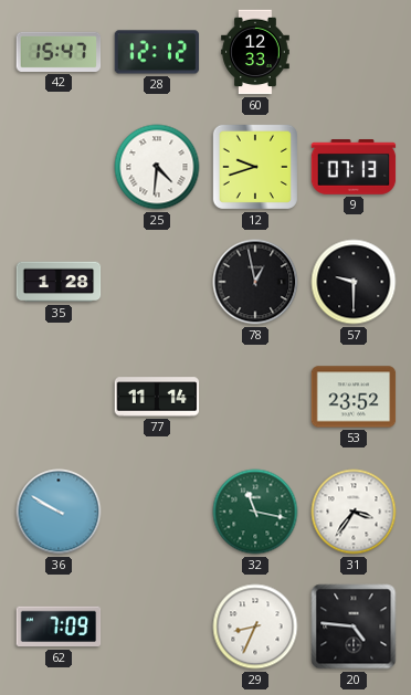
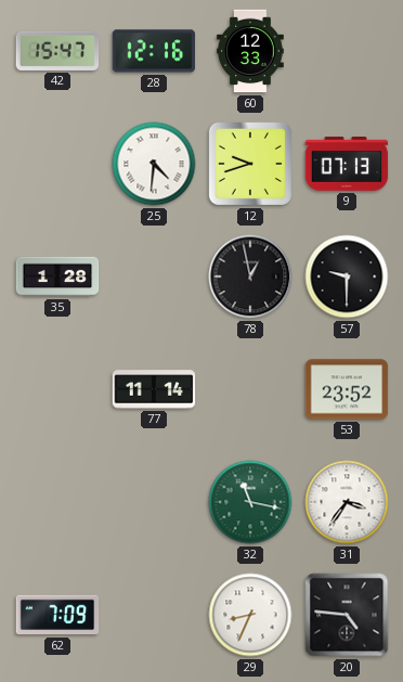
28: 12:12 -> 12:16
36: 9:50 -> none
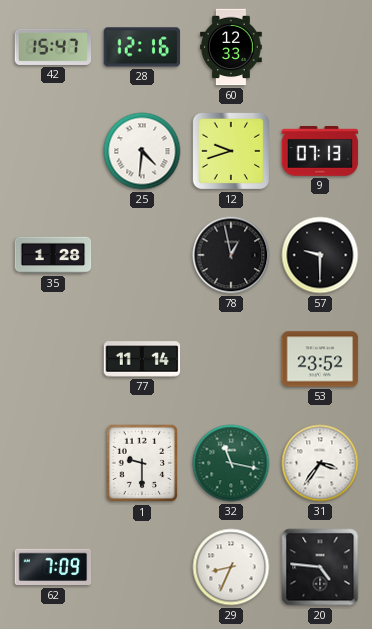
1: none -> 9:30
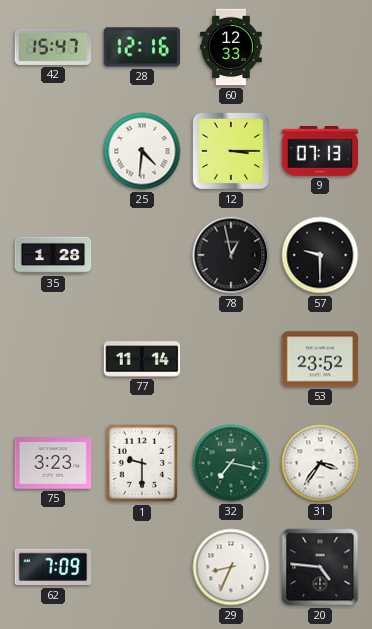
12: 9:42 -> 3:15
75: none -> 3:23
32: 11:17 -> 7:17
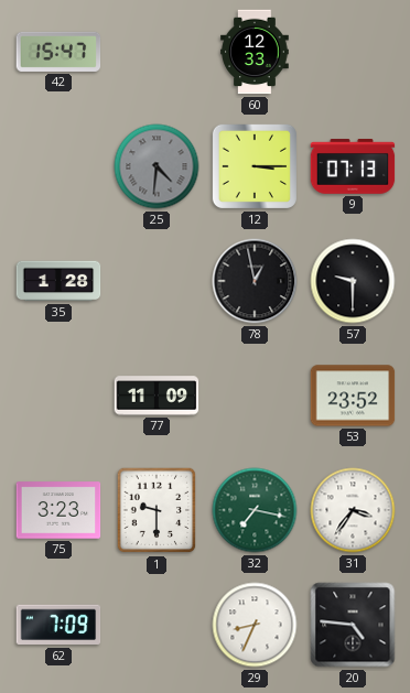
28: 12:16 -> none
25 dial: white -> grey
77: 11:14 -> 11:09
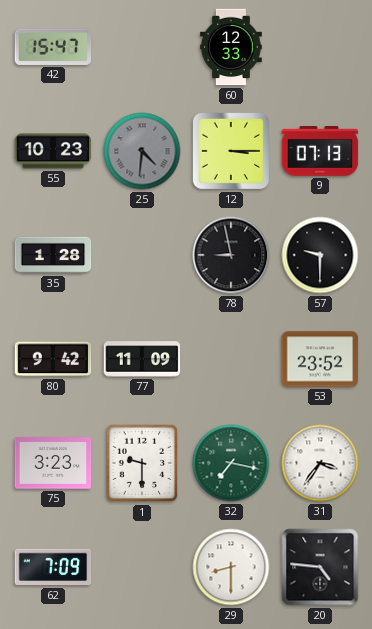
55: none -> 10:23
78: 12:58 -> 8:58
80: none -> 9:42
29: 8:34 -> 8:30
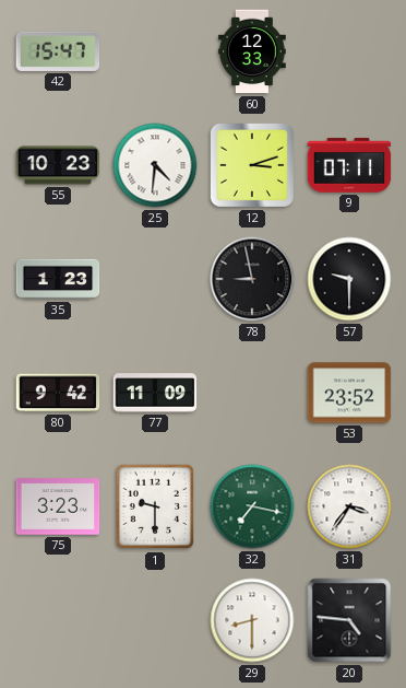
25 dial: grey -> white
12: 3:15 -> 3:12
9: 07:13 -> 07:11
35: 1:28 -> 1:23
62: 7:09 -> none
